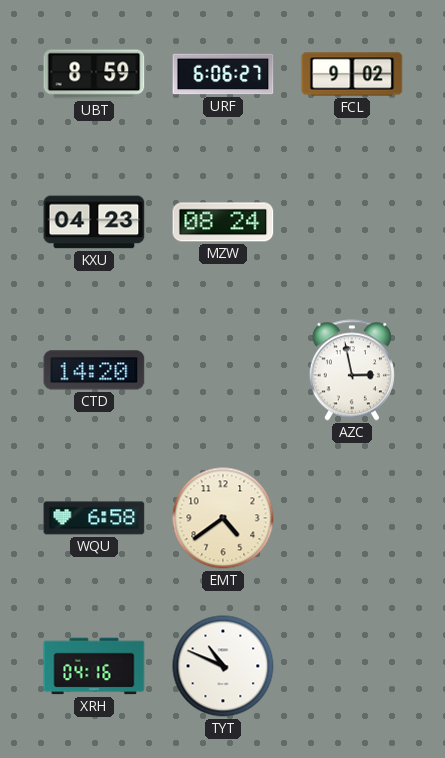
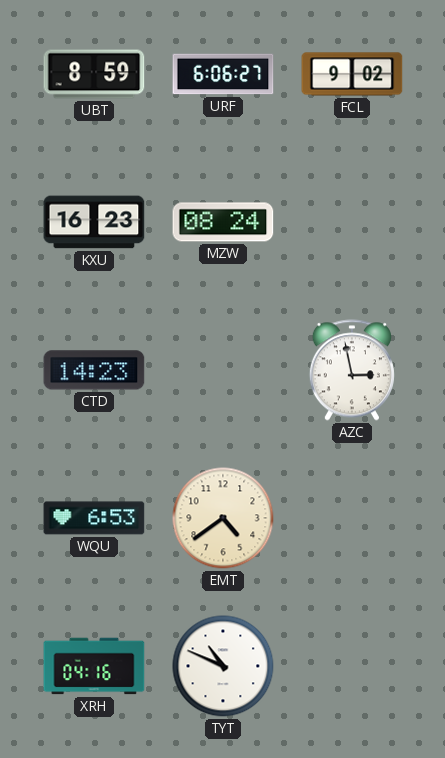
KXU: 04:23 -> 16:23
CTD: 14:20 -> 14:23
WQU: 6:58 -> 6:53
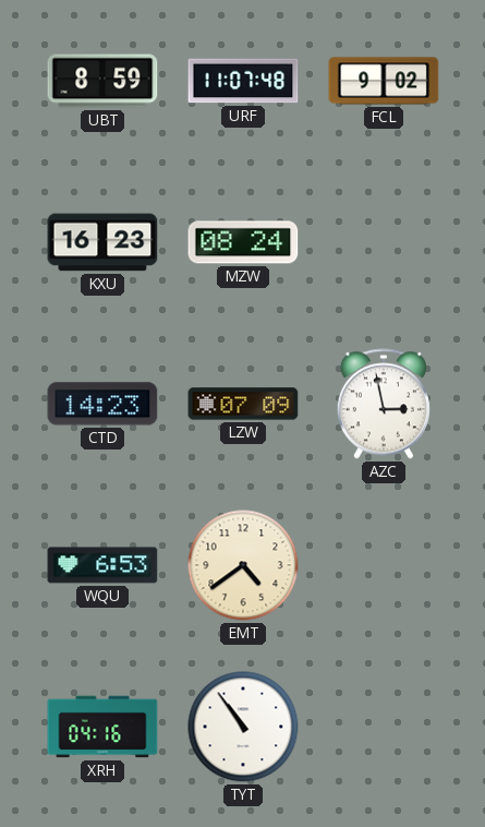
URF: 6:06 -> 11:07
LZW: none -> 07:09
TYT: 10:49 -> 10:54
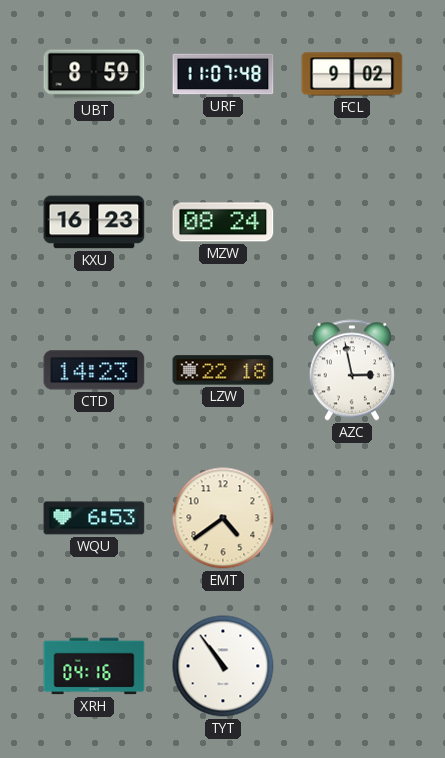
LZW: 07:09 -> 22:18
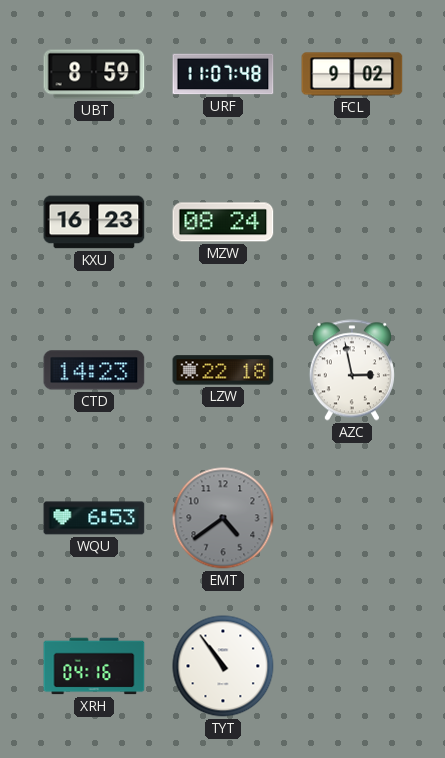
EMT dial: cream -> grey
